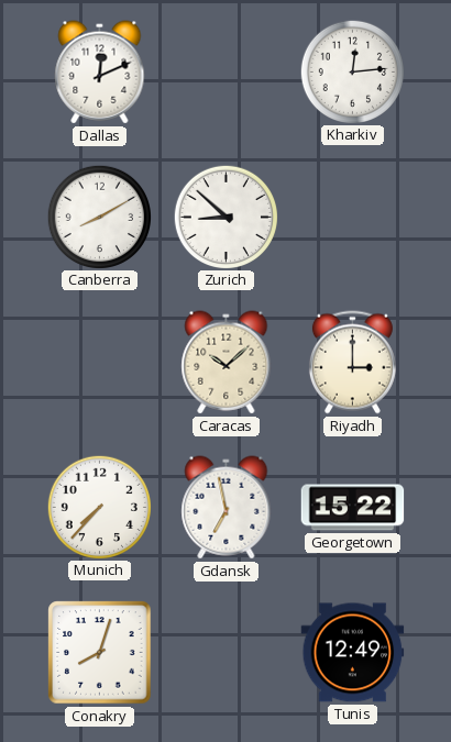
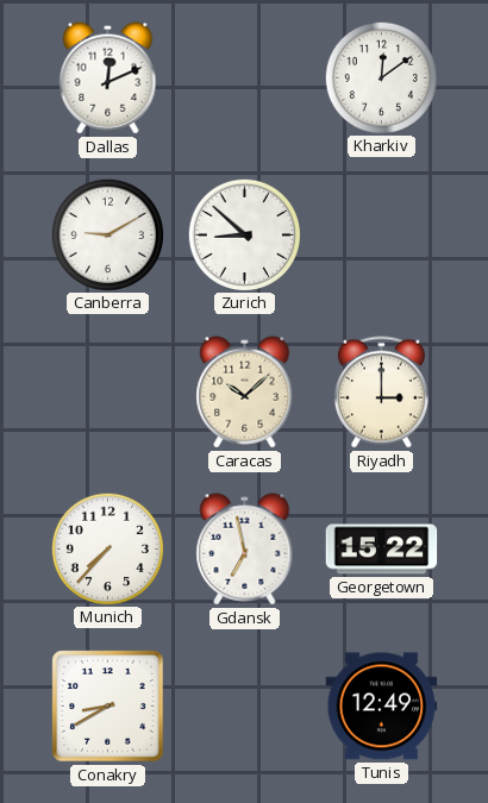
Kharkiv: 12:14 -> 12:09
Canberra: 8:10 -> 9:10
Conakry: 8:03 -> 8:40
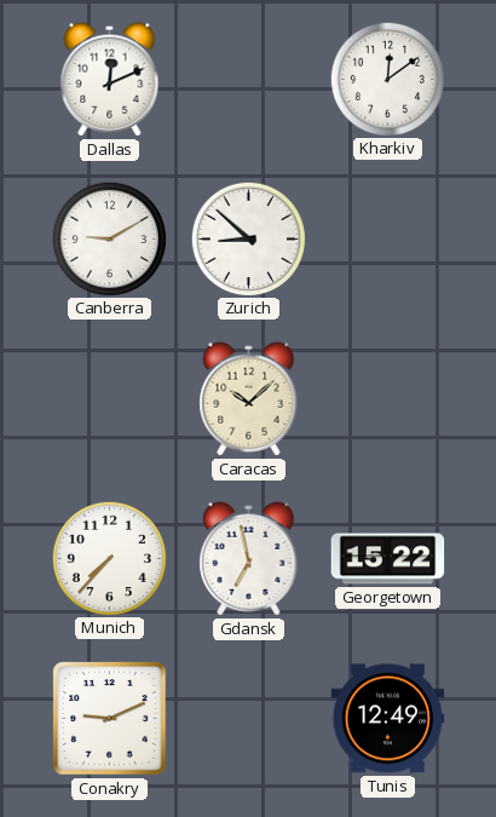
Riyadh: 3:00 -> none
Conakry: 8:40 -> 9:11
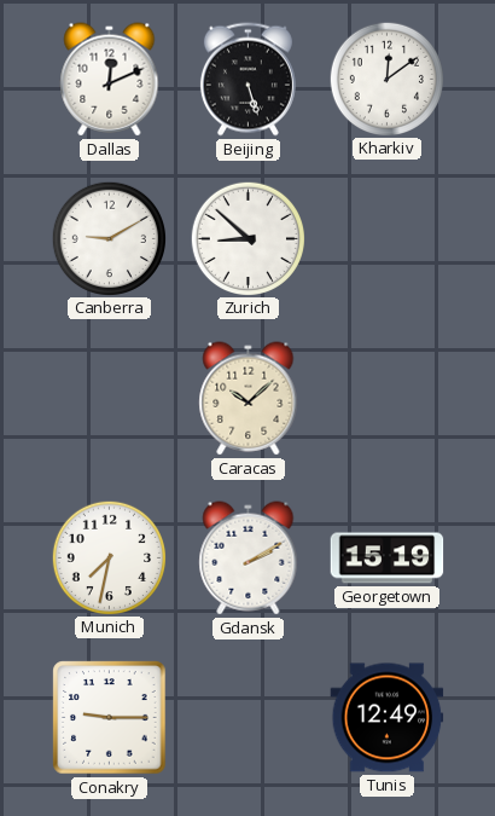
Beijing: none -> 5:27
Munich: 7:37 -> 7:32
Gdansk: 6:58 -> 2:10
Georgetown: 15:22 -> 15:19
Conakry: 9:11 -> 9:15
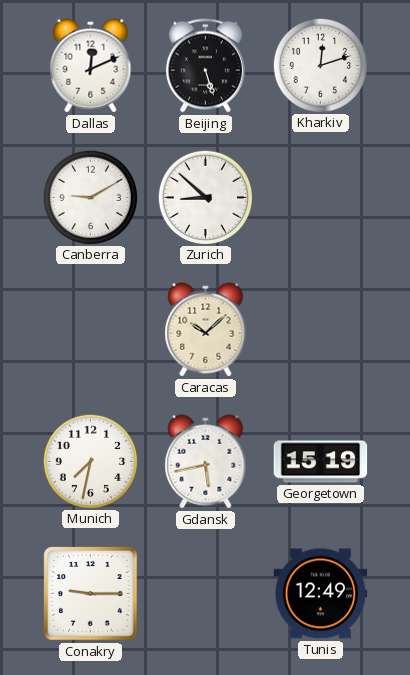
Kharkiv: 12:09 -> 12:12
Gdansk: 2:10 -> 5:43
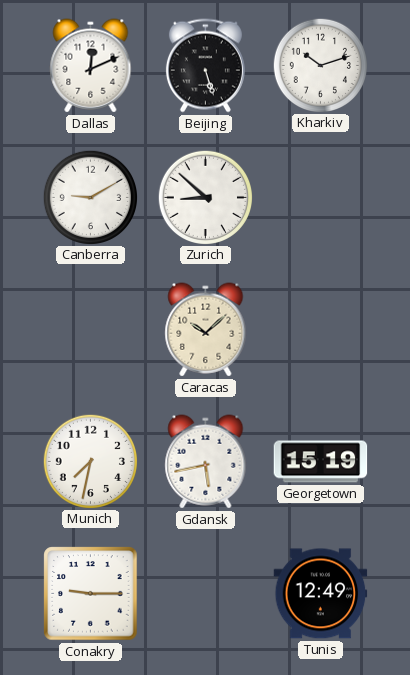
Kharkiv: 12:12 -> 10:12
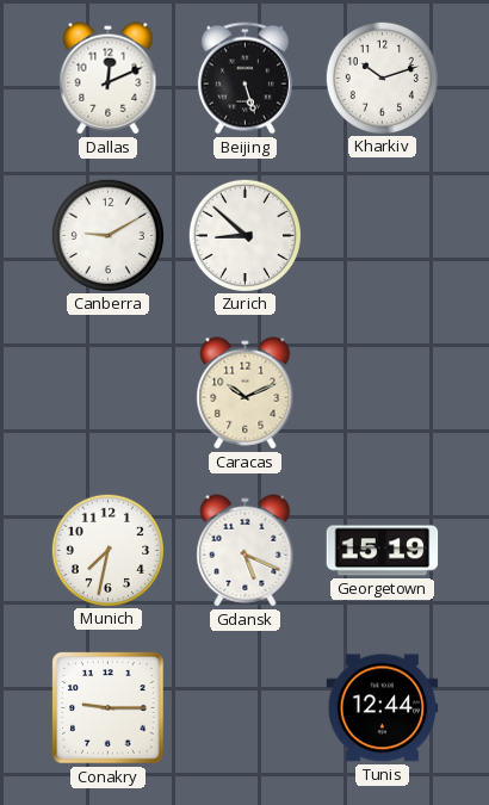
Caracas: 10:08 -> 10:11
Gdansk: 5:43 -> 5:19
Tunis: 12:49 -> 12:44
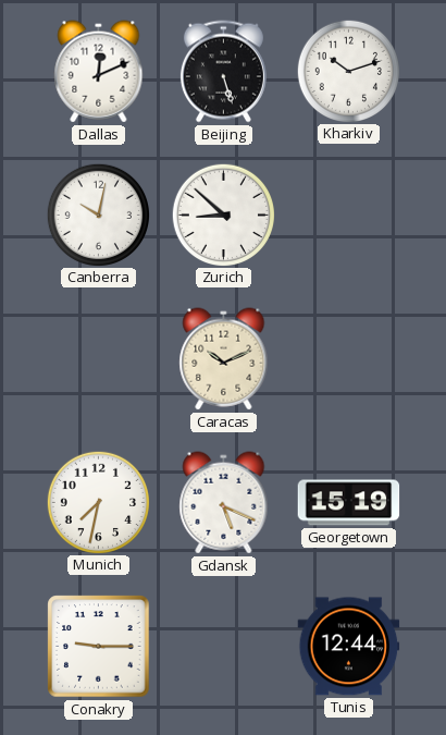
Canberra: 9:10 -> 10:02
